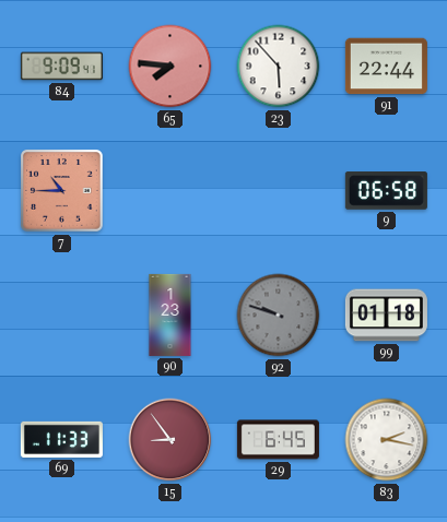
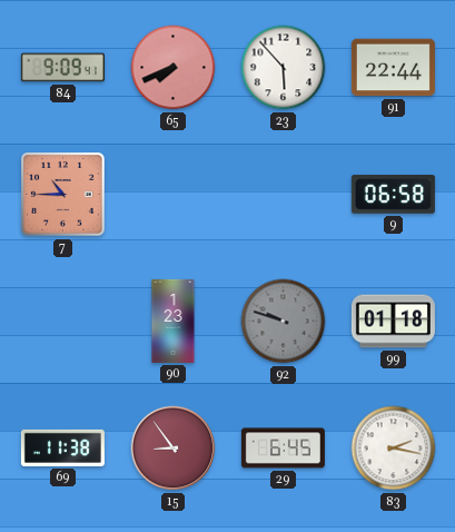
65: 7:46 -> 7:41
69: 11:33 -> 11:38
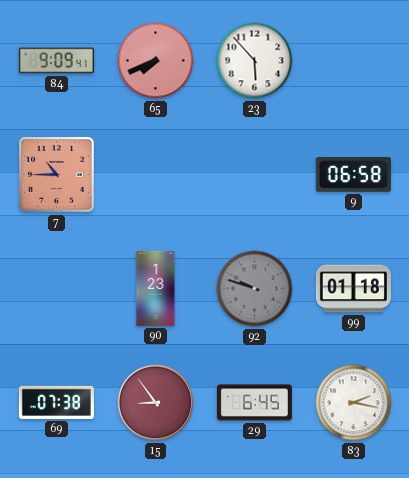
91: 22:44 -> none
69: 11:38 -> 07:38
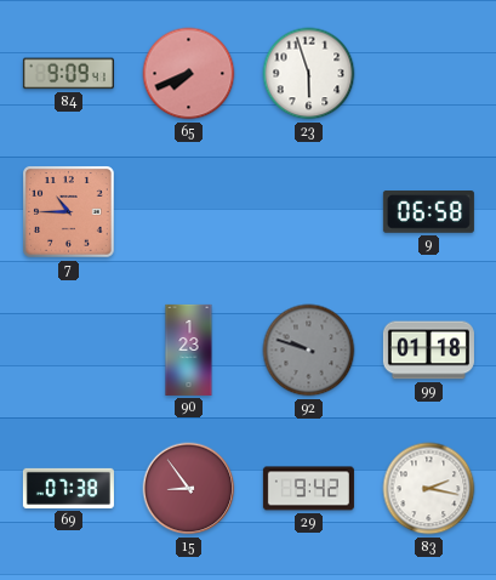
23: 5:53 -> 5:57
29: 6:45 -> 9:42
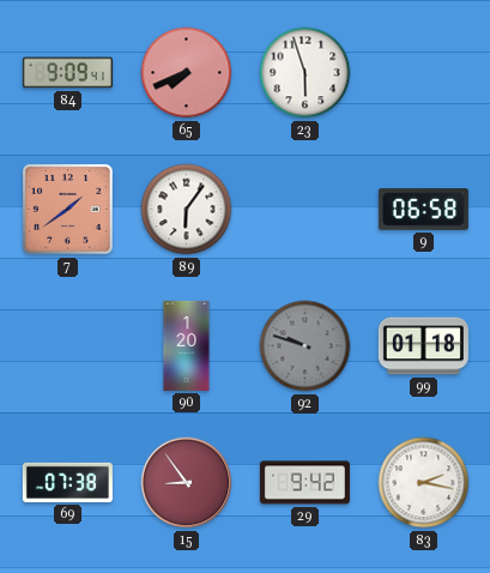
7: 10:45 -> 1:39
89: none -> 6:06
90: 1:23 -> 1:20
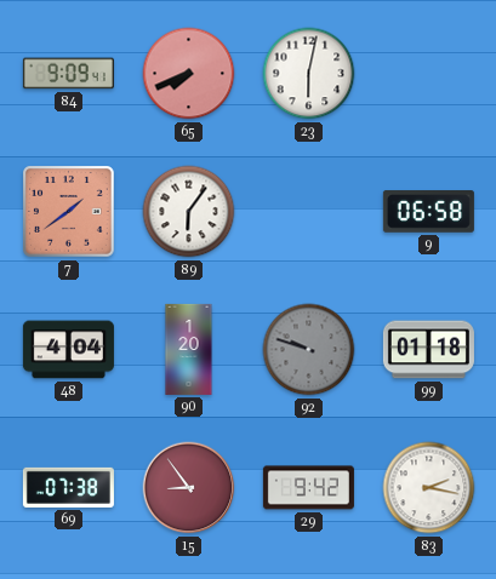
23: 5:57 -> 6:02
48: none -> 4:04
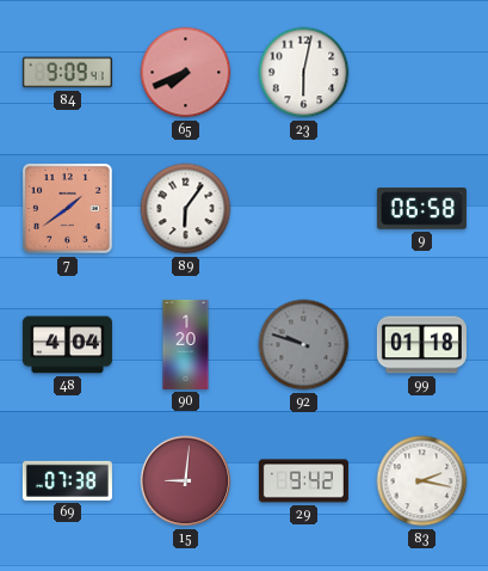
15: 8:54 -> 9:01
